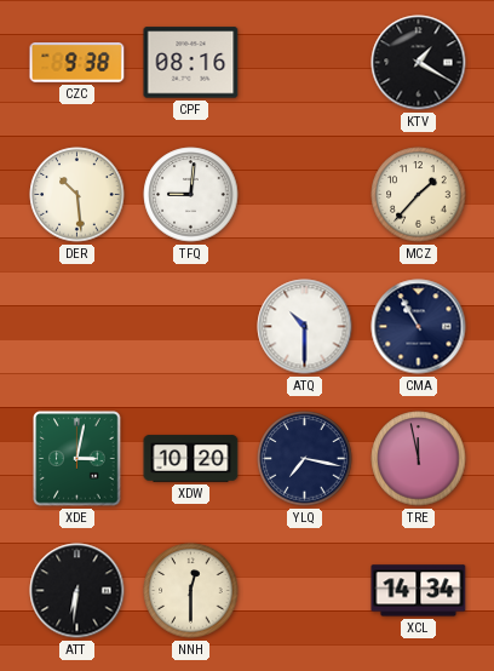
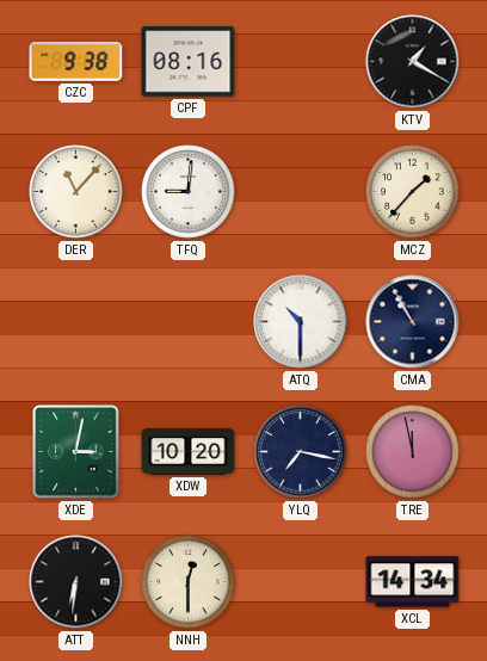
DER: 10:29 -> 11:07
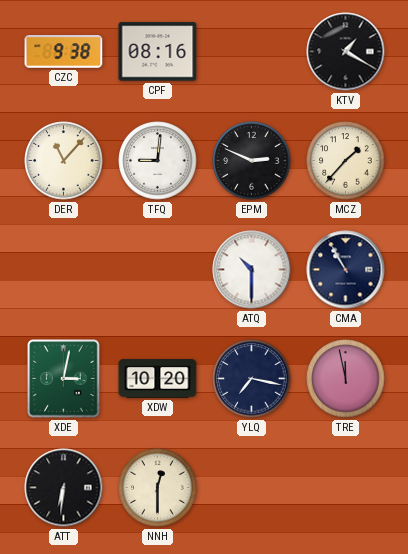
EPM: none -> 2:49
XCL: 14:34 -> none
